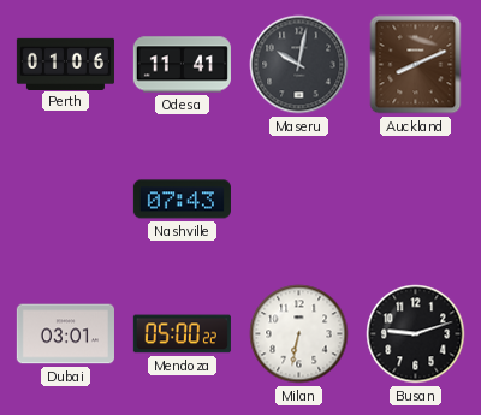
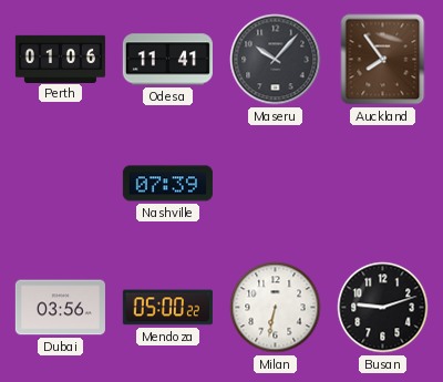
Maseru: 10:02 -> 10:07
Auckland: 8:11 -> 7:54
Nashville: 07:43 -> 07:39
Dubai: 03:01 -> 03:56
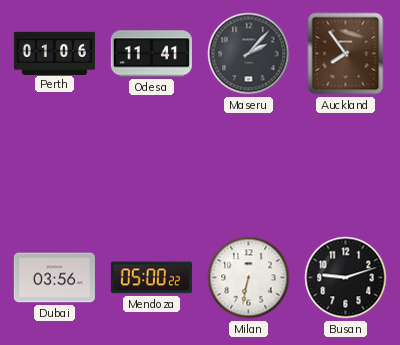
Maseru: 10:07 -> 2:07
Nashville: 07:39 -> none
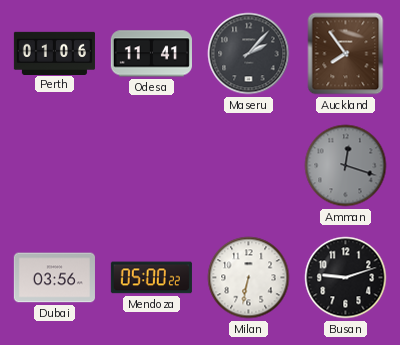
Amman: none -> 12:18
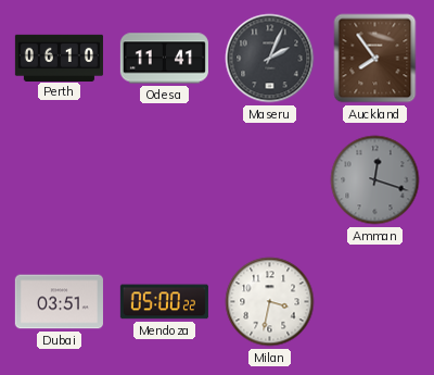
Perth: 01:06 -> 06:10
Maseru: 2:07 -> 2:04
Dubai: 03:56 -> 03:51
Milan: 6:32 -> 3:32
Busan: 9:12 -> none
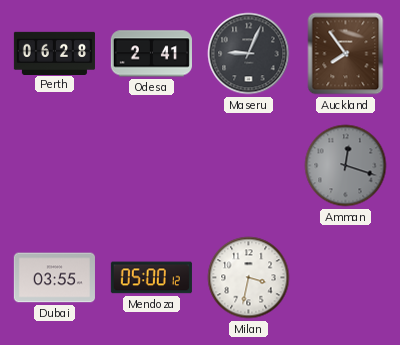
Perth: 06:10 -> 06:28
Odesa: 11:41 -> 2:41
Maseru: 2:04 -> 9:04
Dubai: 03:51 -> 03:55
Mendoza: 05:00:22 -> 05:00:12
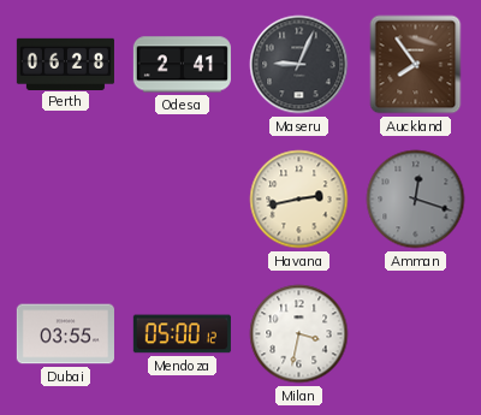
Havana: none -> 2:43
